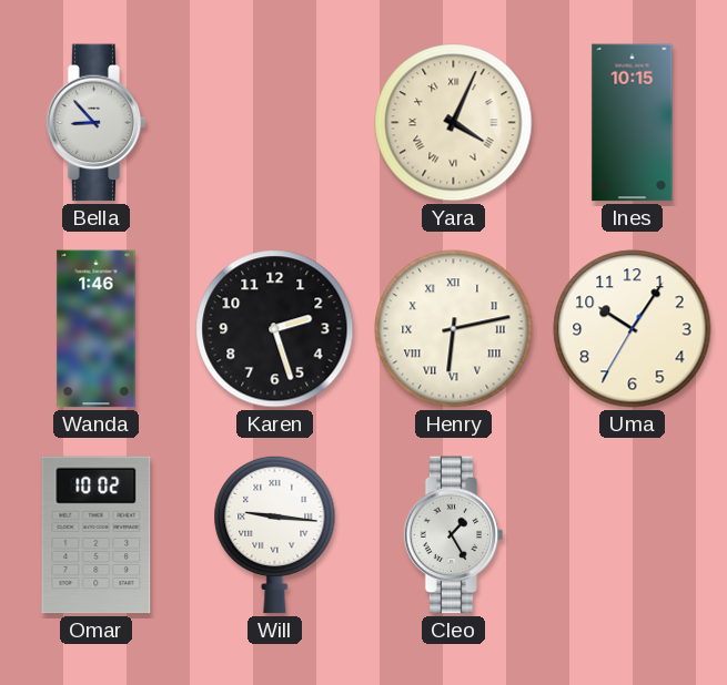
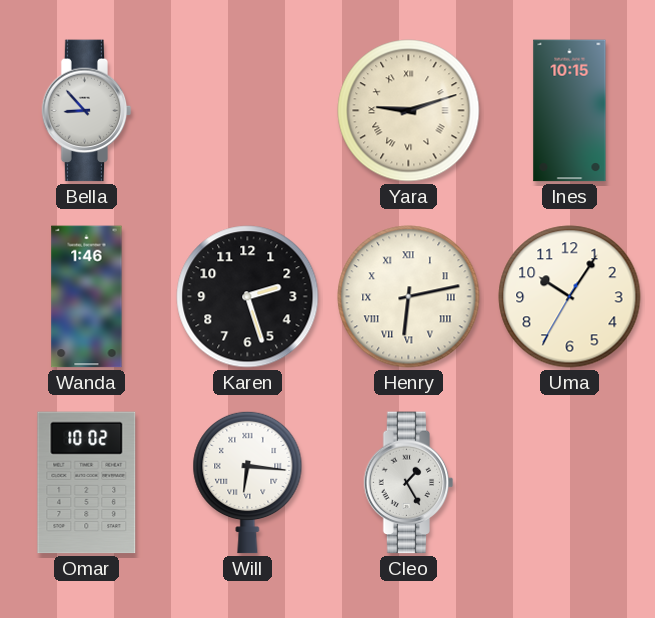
Yara: 4:04 -> 9:12
Will: 9:16 -> 6:16
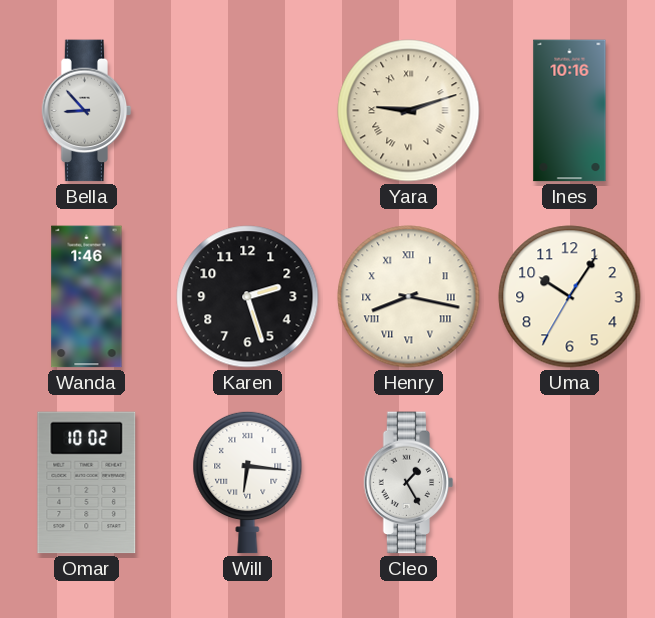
Ines: 10:15 -> 10:16
Henry: 6:13 -> 8:17
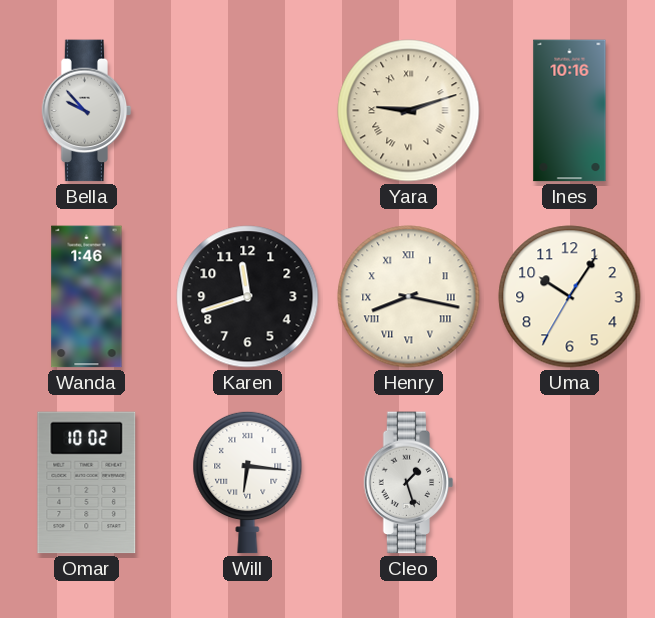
Bella: 8:53 -> 9:53
Karen: 2:27 -> 11:42
Cleo: 1:25 -> 1:27
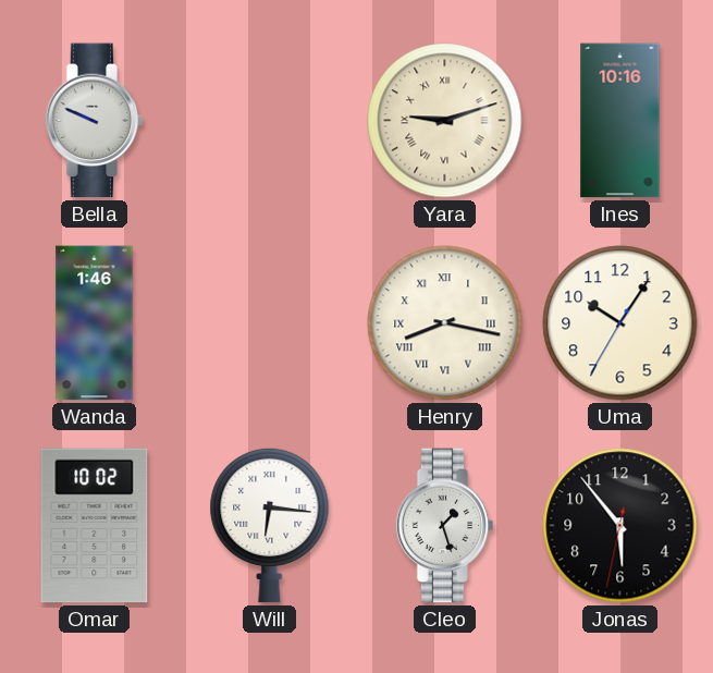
Bella: 9:53 -> 9:49
Karen: 11:42 -> none
Jonas: none -> 5:53
